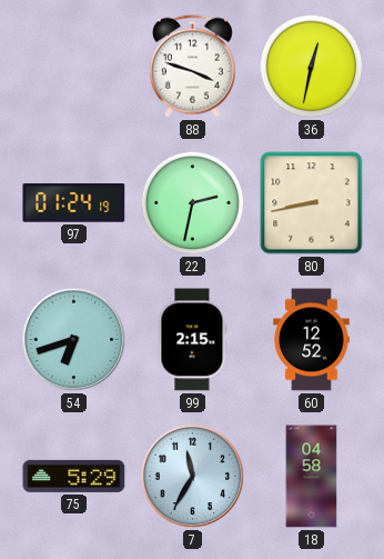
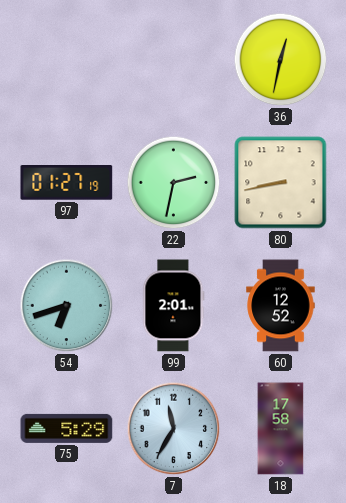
88: 3:48 -> none
97: 01:24 -> 01:27
99: 2:15 -> 2:01
18: 04:58 -> 17:58
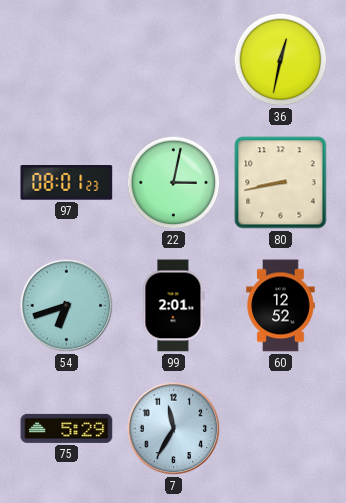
97: 01:27 -> 08:01
22: 2:32 -> 3:02
18: 17:58 -> none
